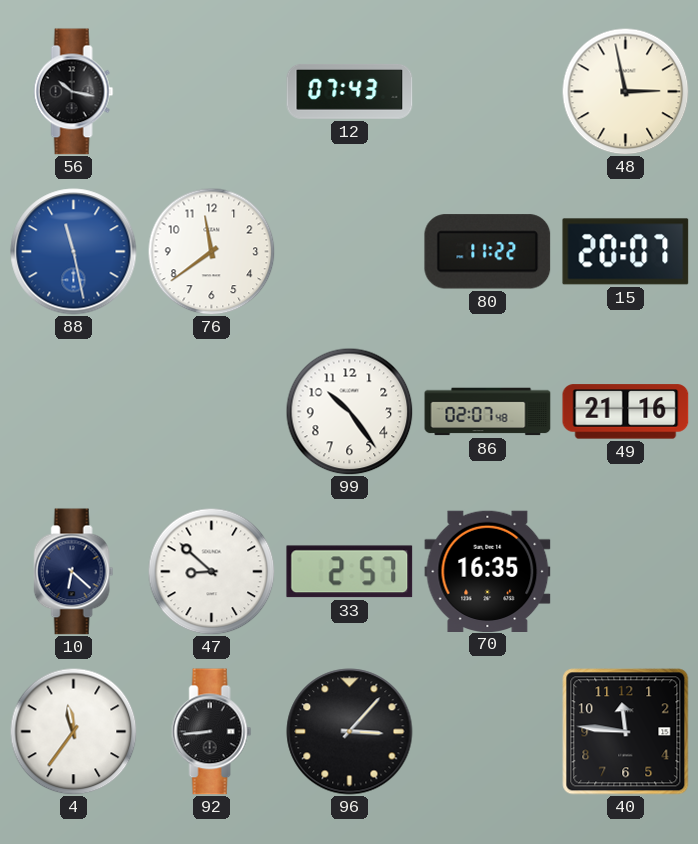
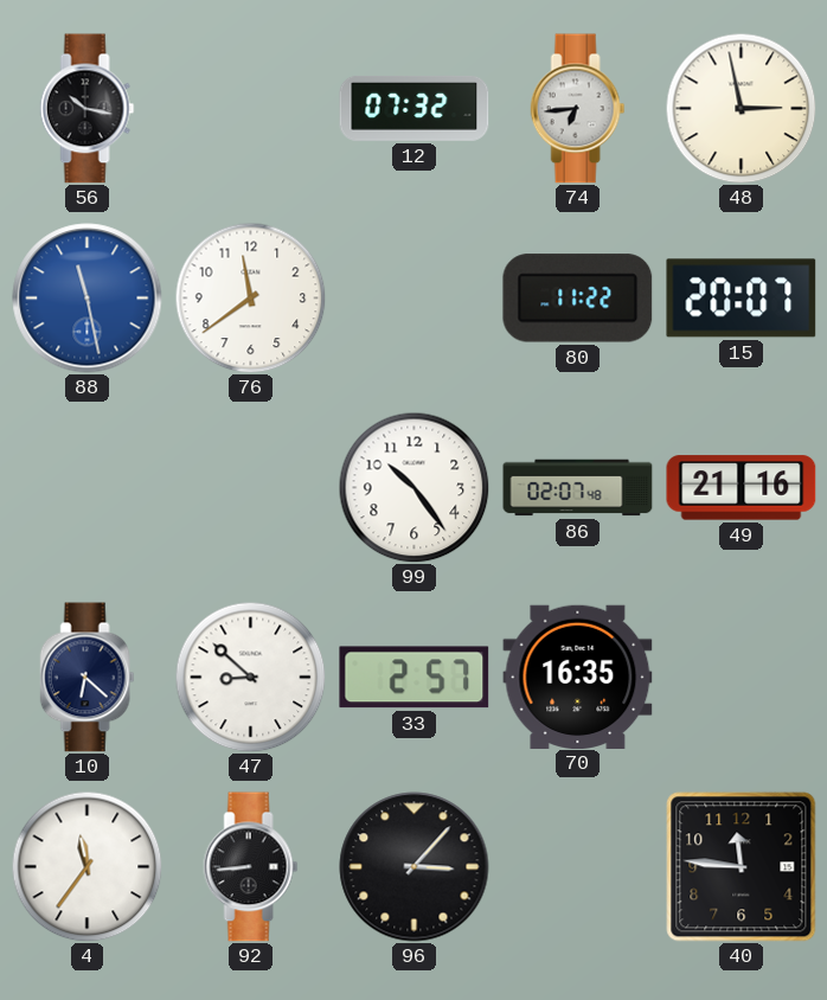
12: 07:43 -> 07:32
74: none -> 6:44
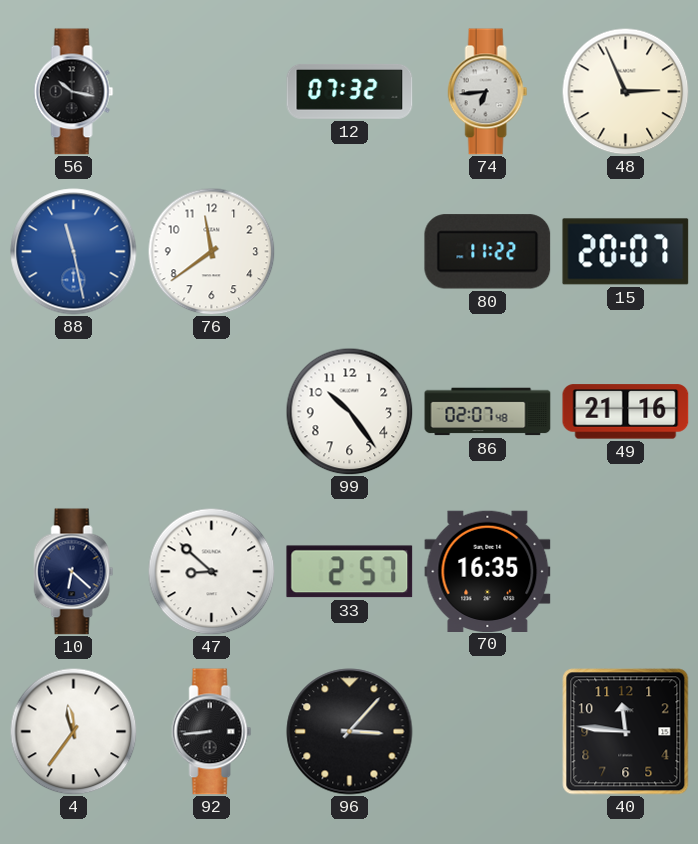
48: 2:58 -> 2:56
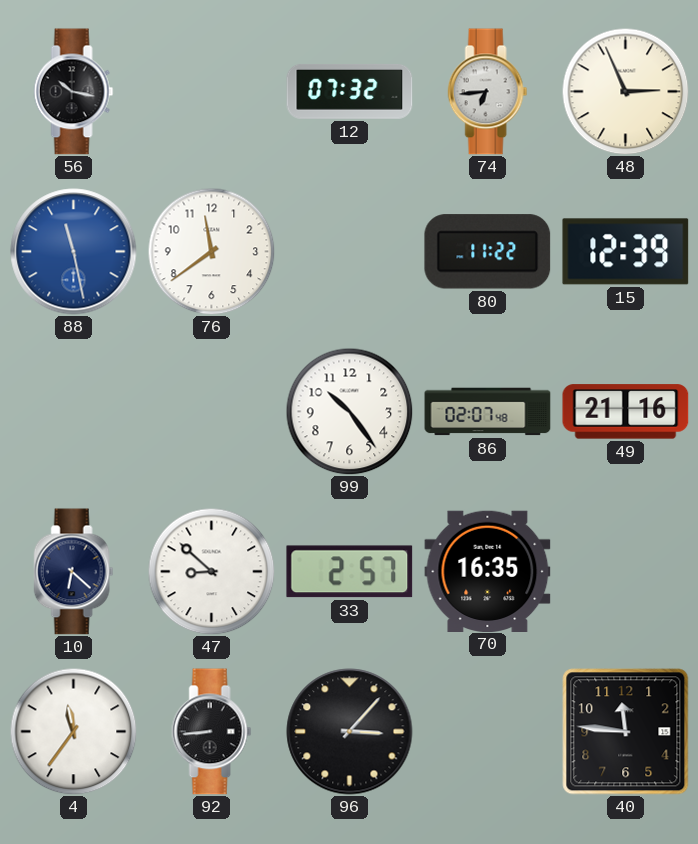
15: 20:07 -> 12:39
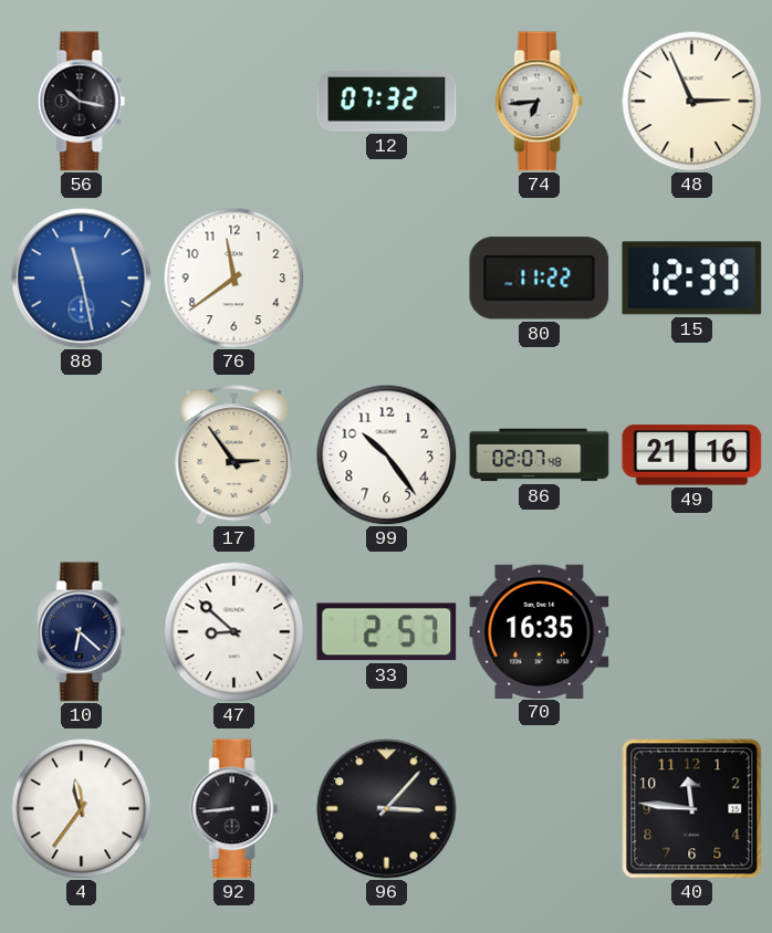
17: none -> 2:54
